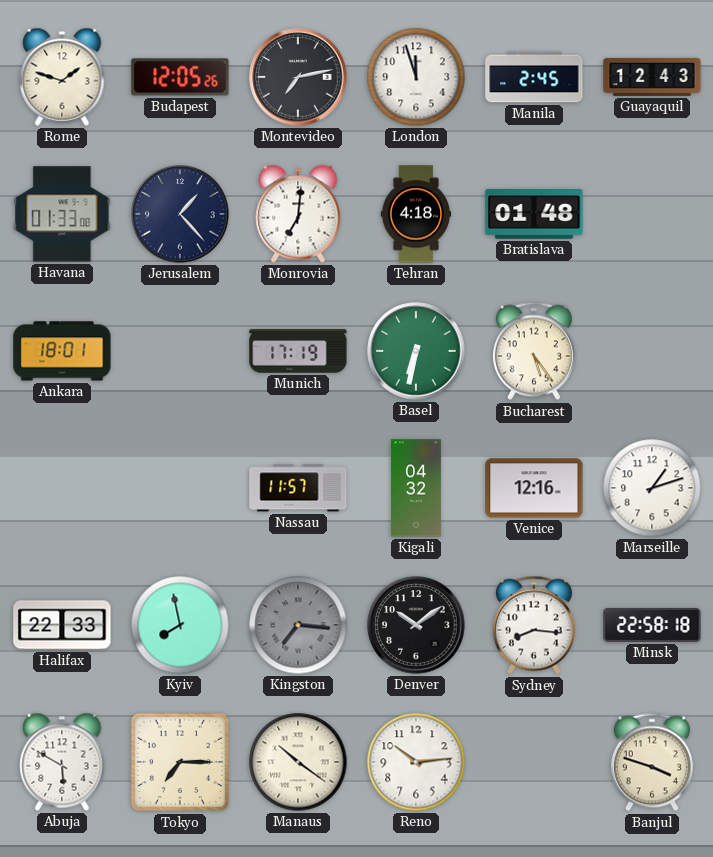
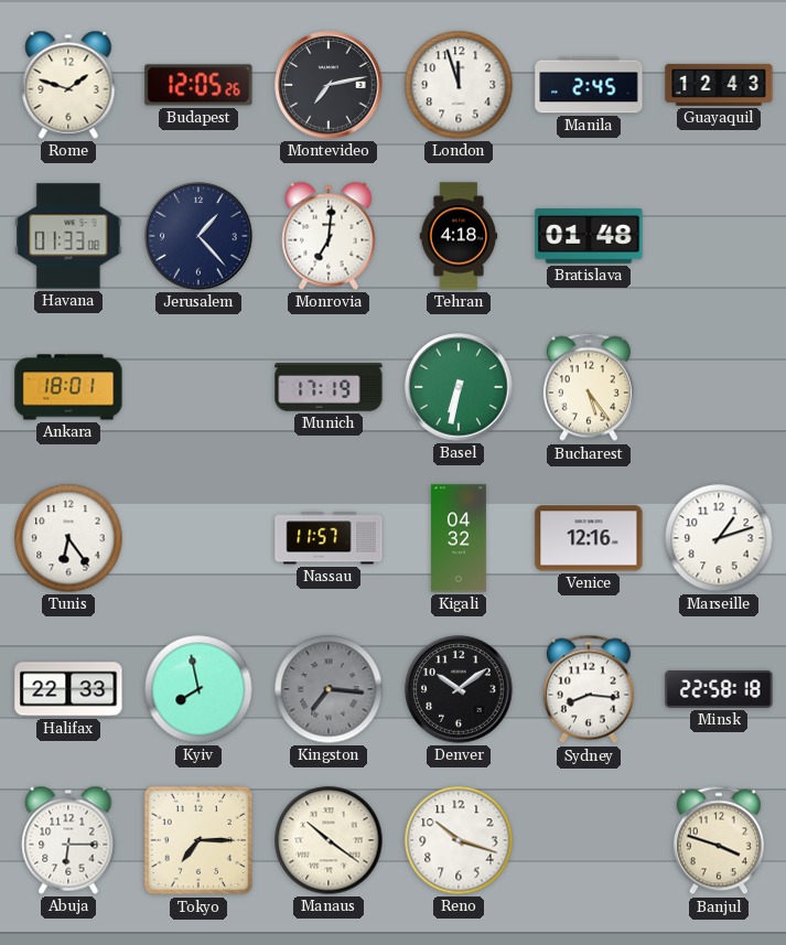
Tunis: none -> 6:24
Abuja: 5:50 -> 6:15
Reno: 10:14 -> 10:18
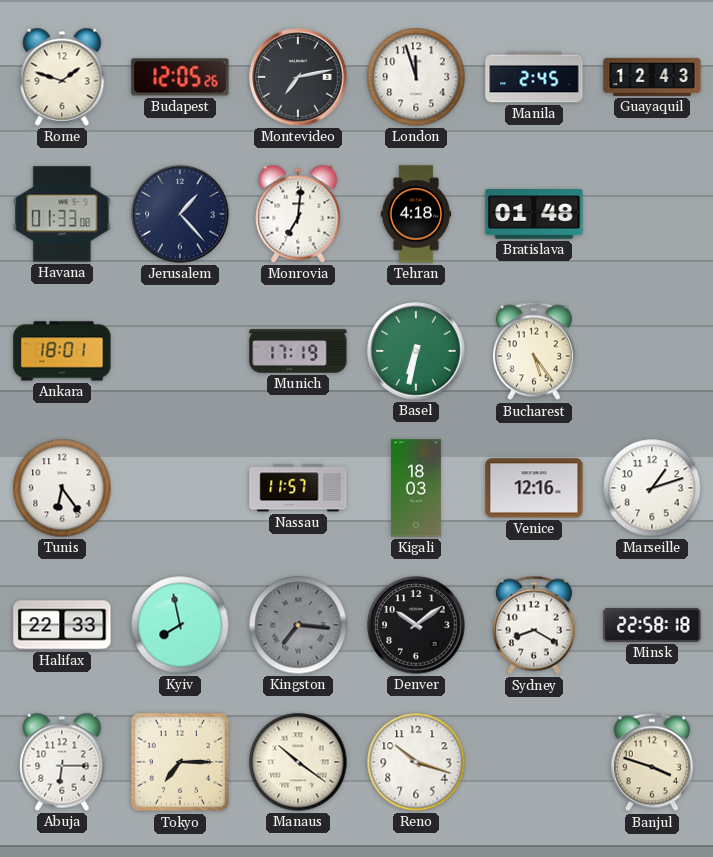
Kigali: 04:32 -> 18:03
Sydney: 8:16 -> 8:20
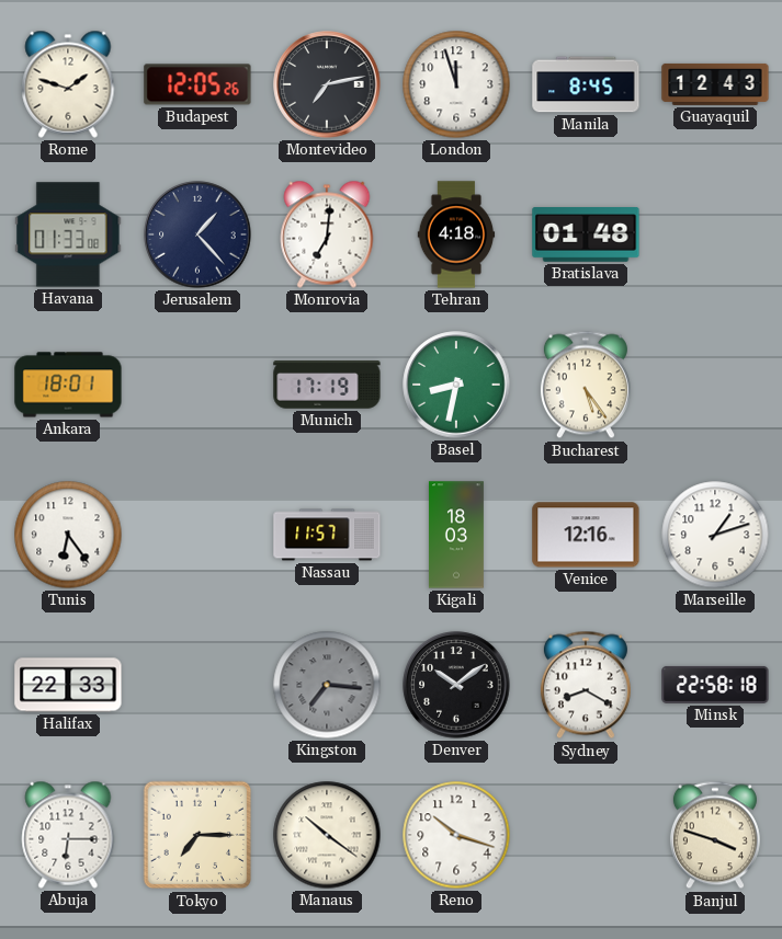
Manila: 2:45 -> 8:45
Basel: 6:32 -> 8:32
Kyiv: 7:58 -> none
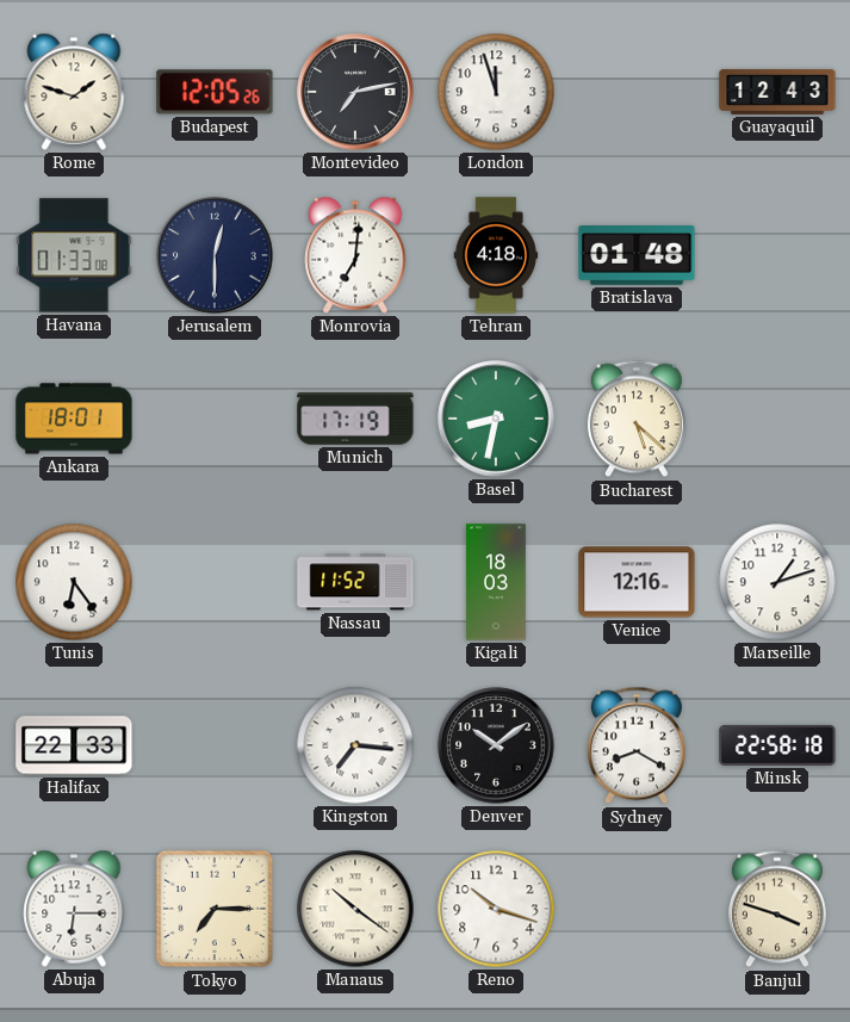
Manila: 8:45 -> none
Jerusalem: 1:23 -> 12:30
Bucharest: 5:24 -> 5:22
Nassau: 11:57 -> 11:52
Kingston dial: grey -> white
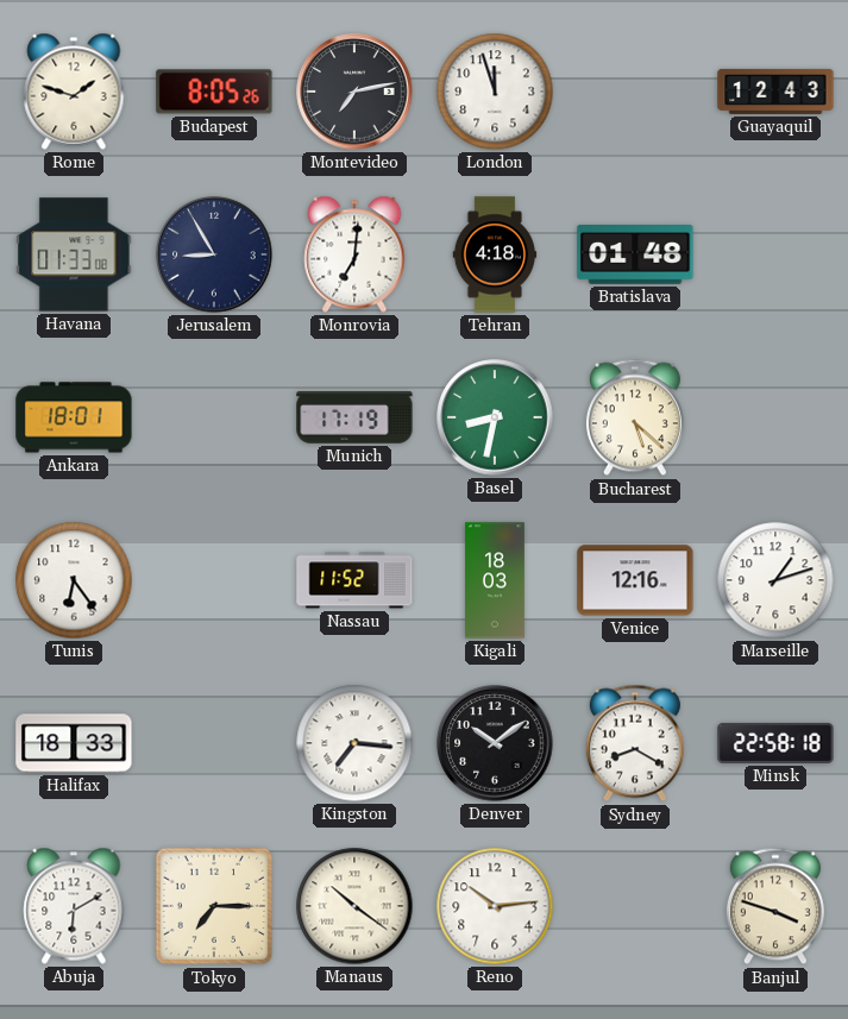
Budapest: 12:05 -> 8:05
Jerusalem: 12:30 -> 8:55
Halifax: 22:33 -> 18:33
Abuja: 6:15 -> 6:10
Reno: 10:18 -> 10:14
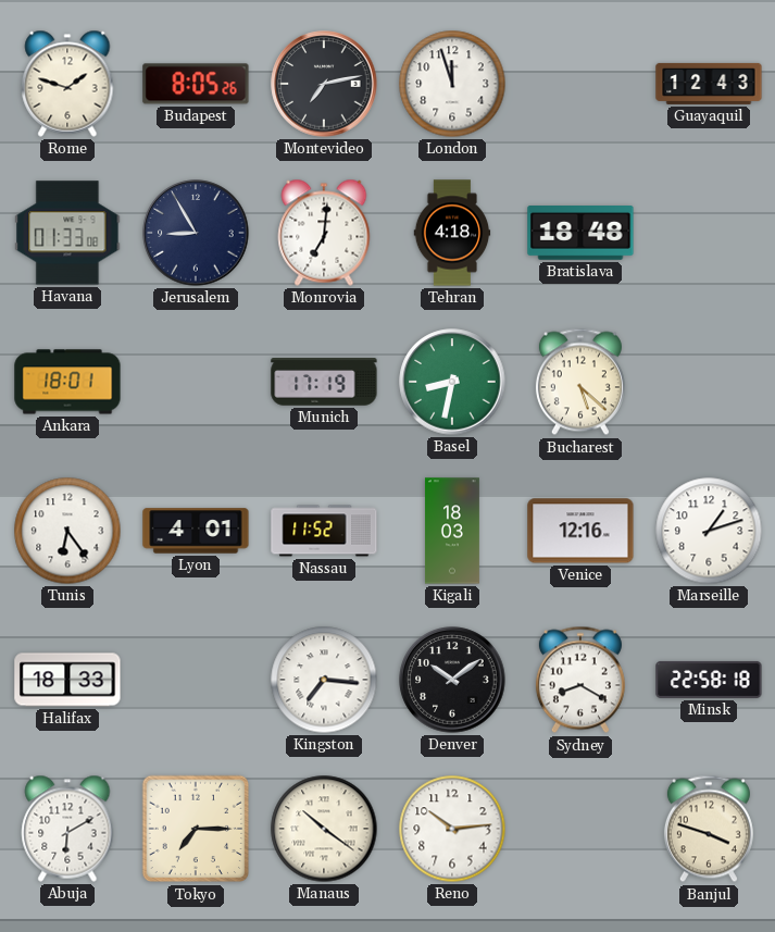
Bratislava: 01:48 -> 18:48
Lyon: none -> 4:01
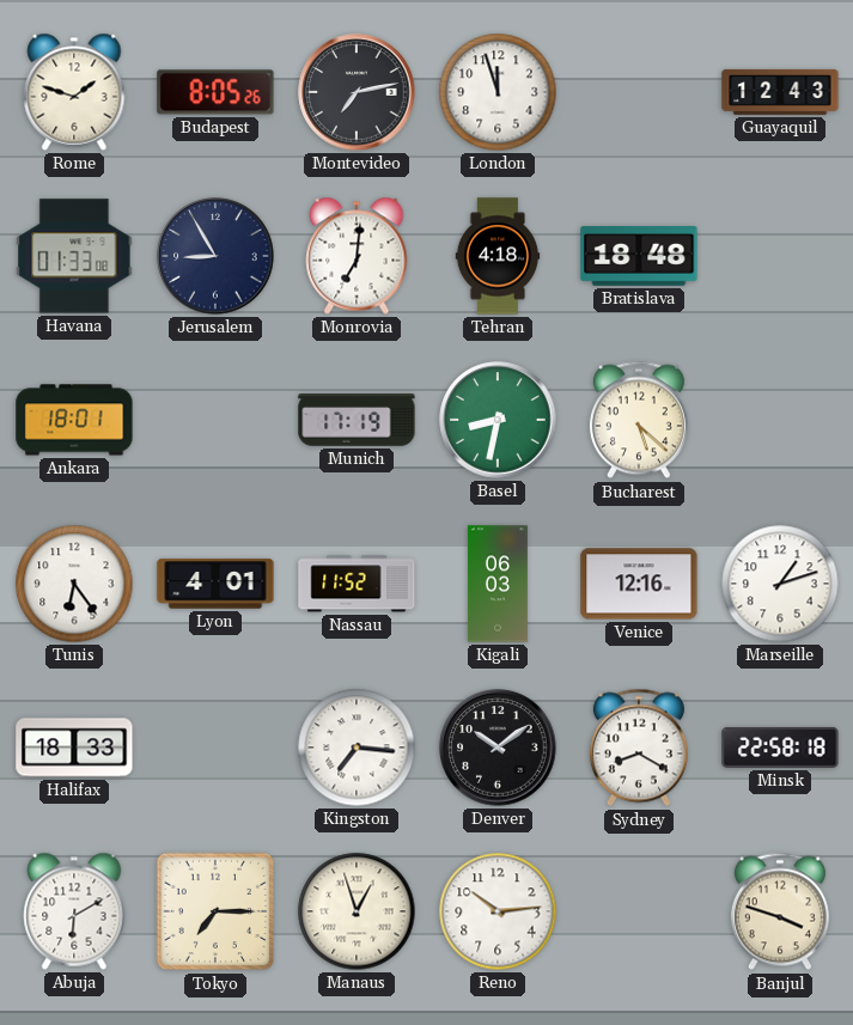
Kigali: 18:03 -> 06:03
Manaus: 10:21 -> 12:57
